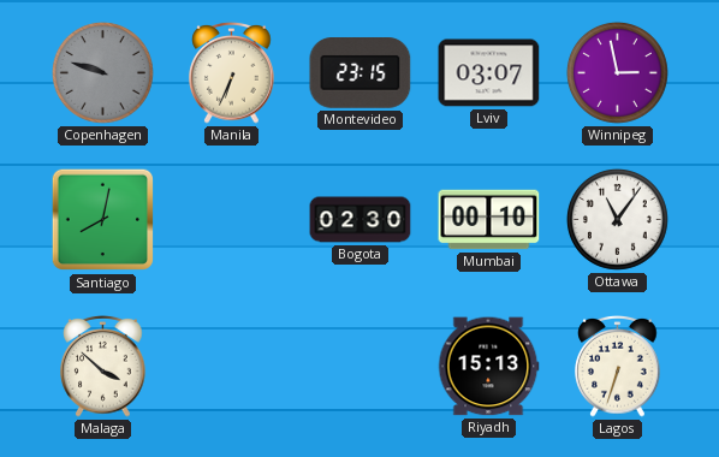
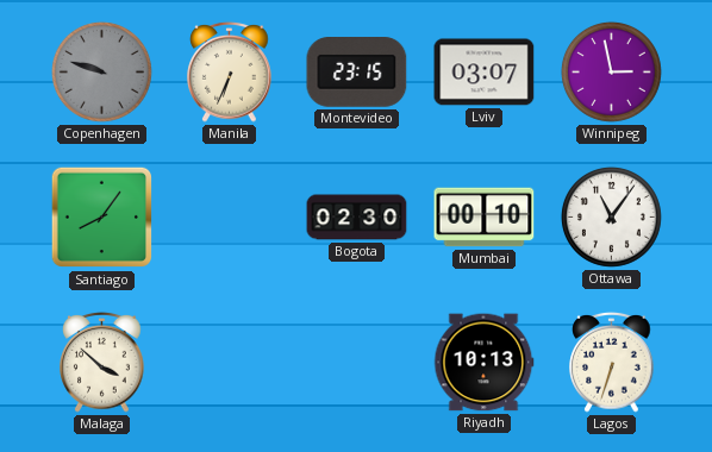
Santiago: 8:02 -> 8:06
Riyadh: 15:13 -> 10:13
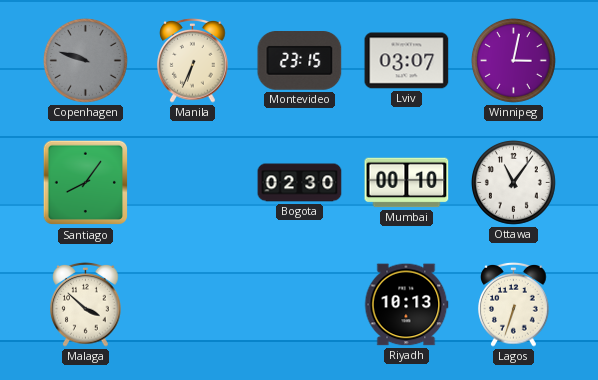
Winnipeg: 2:58 -> 3:02
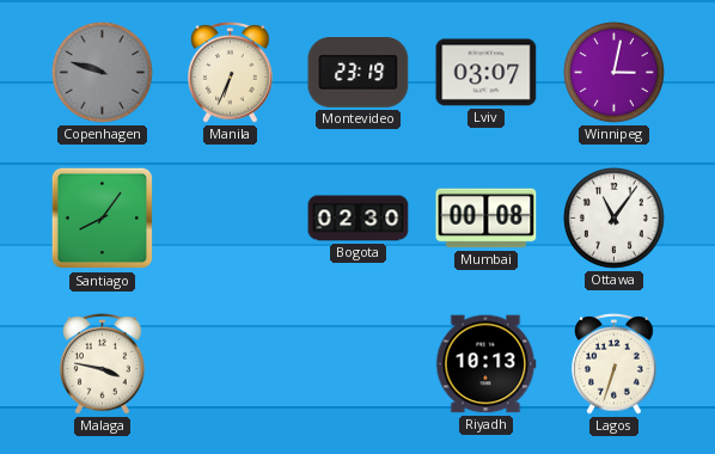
Montevideo: 23:15 -> 23:19
Mumbai: 00:10 -> 00:08
Malaga: 3:52 -> 3:47
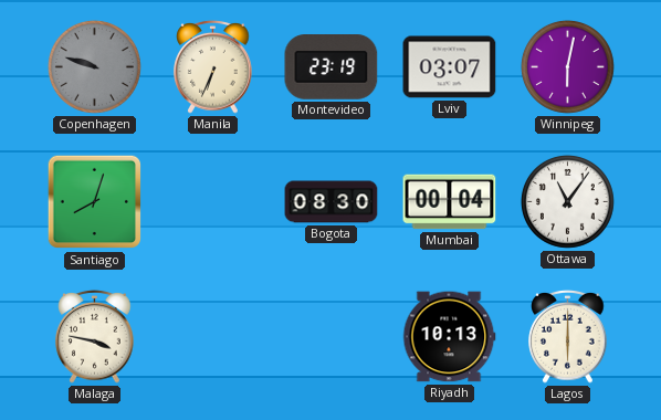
Winnipeg: 3:02 -> 6:02
Santiago: 8:06 -> 8:03
Bogota: 02:30 -> 08:30
Mumbai: 00:08 -> 00:04
Lagos: 6:33 -> 6:00
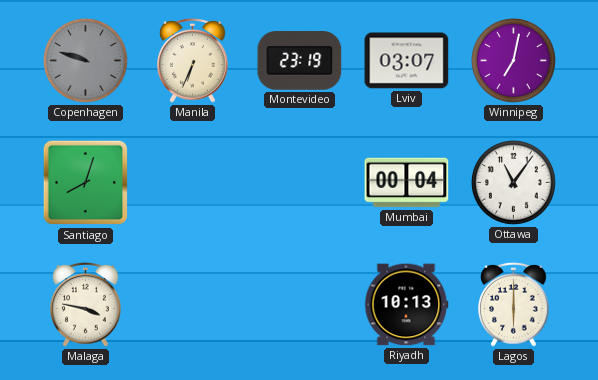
Winnipeg: 6:02 -> 7:02
Bogota: 08:30 -> none
